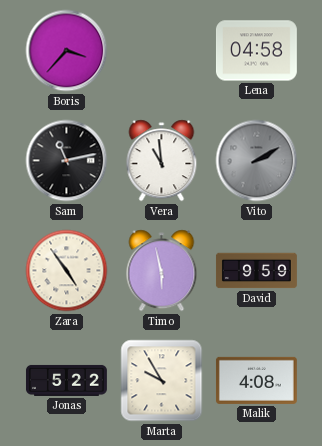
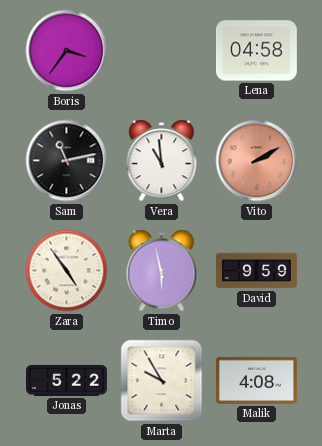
Boris: 3:37 -> 3:36
Vito dial: grey -> salmon
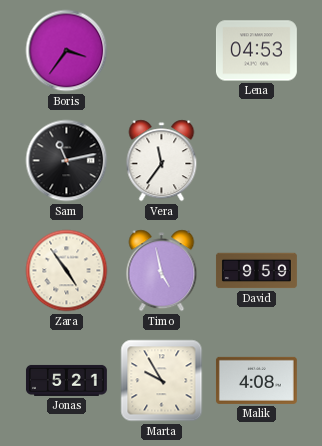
Lena: 04:58 -> 04:53
Vera: 10:59 -> 11:36
Vito: 2:10 -> none
Timo: 5:58 -> 4:58
Jonas: 5:22 -> 5:21
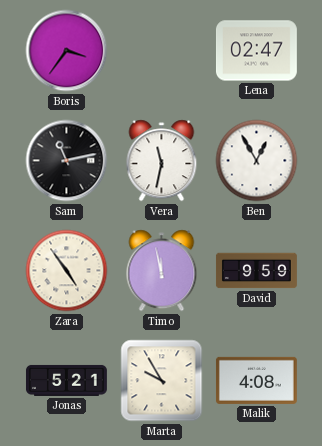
Lena: 04:53 -> 02:47
Vera: 11:36 -> 11:32
Ben: none -> 12:55
Timo: 4:58 -> 11:58
